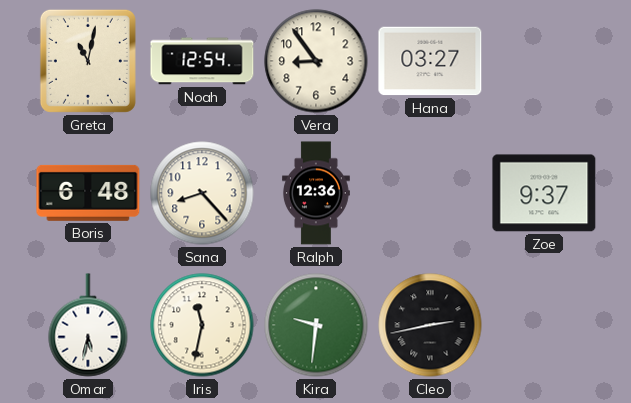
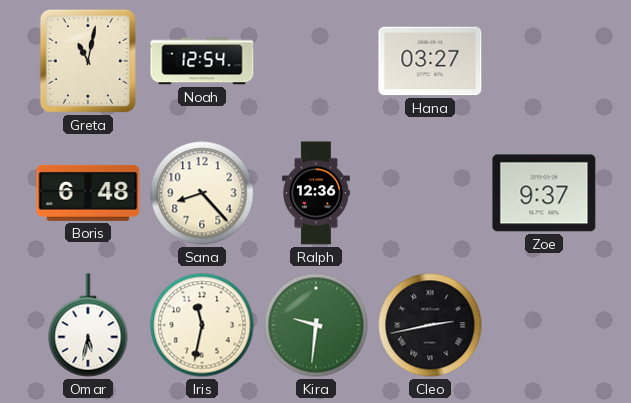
Vera: 8:54 -> none
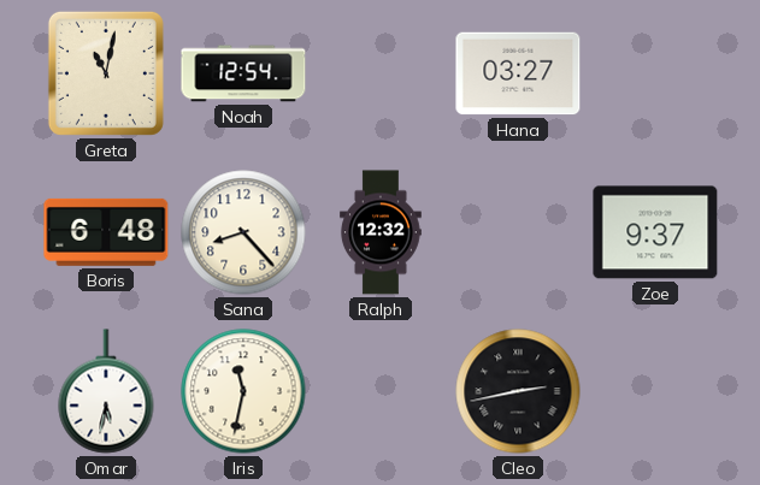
Ralph: 12:36 -> 12:32
Kira: 9:31 -> none
